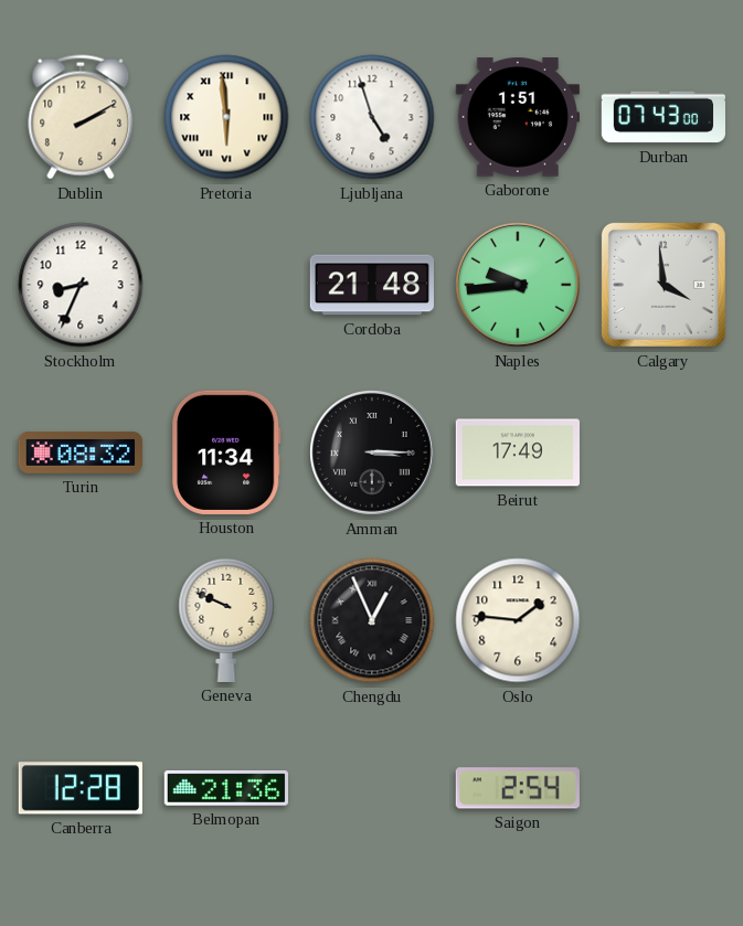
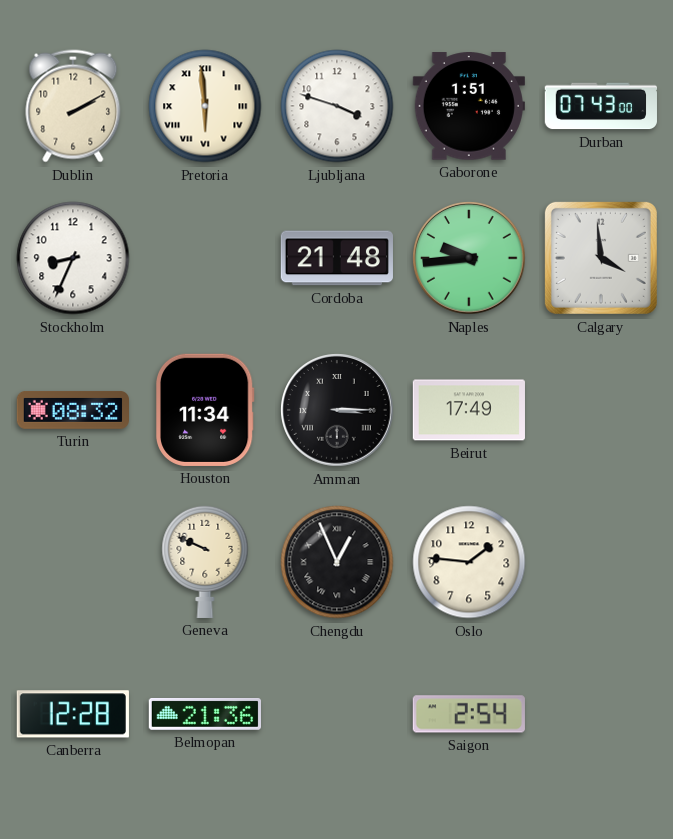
Ljubljana: 4:57 -> 3:48
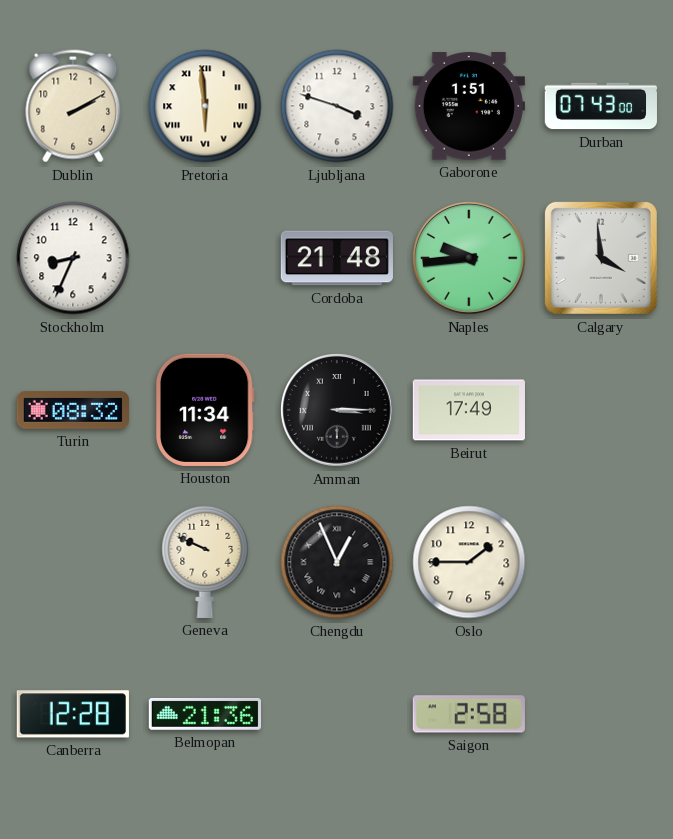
Oslo: 1:46 -> 1:45
Saigon: 2:54 -> 2:58
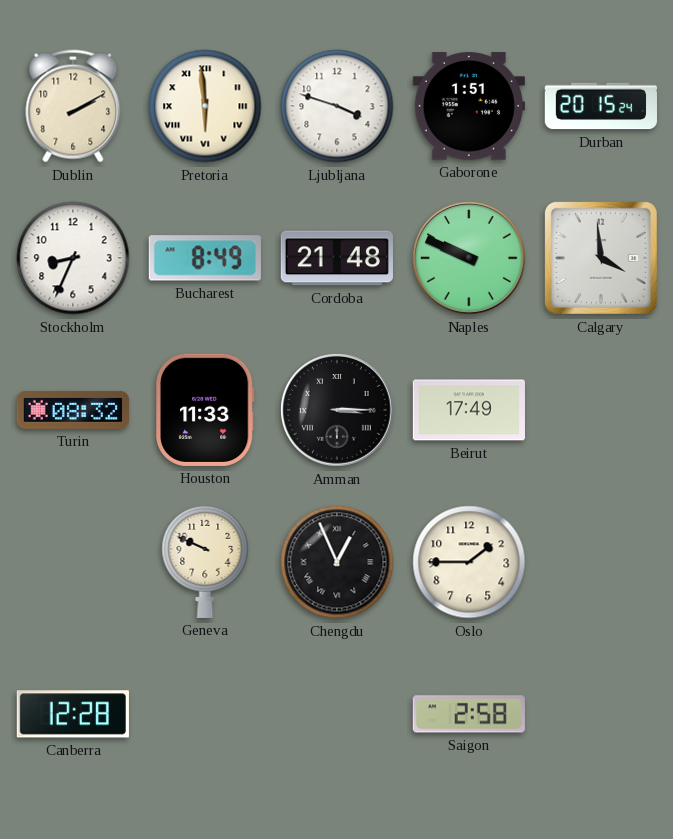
Durban: 07:43 -> 20:15
Bucharest: none -> 8:49
Naples: 9:44 -> 9:49
Houston: 11:34 -> 11:33
Belmopan: 21:36 -> none
